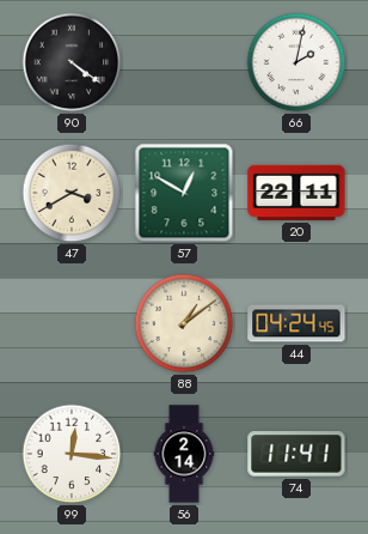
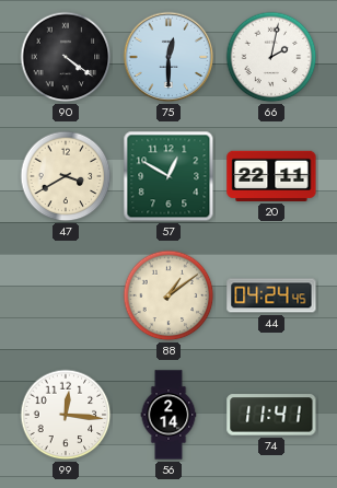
75: none -> 12:30
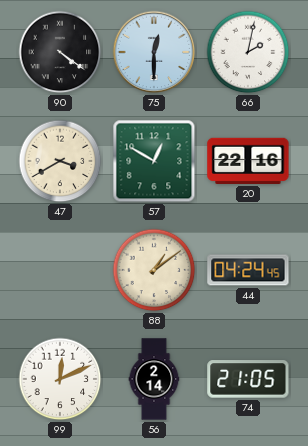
20: 22:11 -> 22:16
99: 12:16 -> 12:11
74: 11:41 -> 21:05
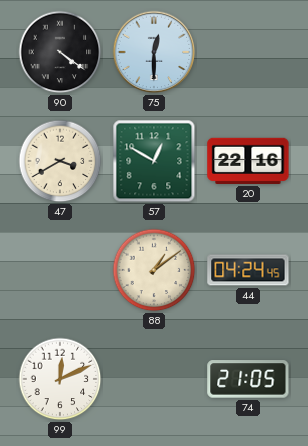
66: 2:02 -> none
56: 2:14 -> none
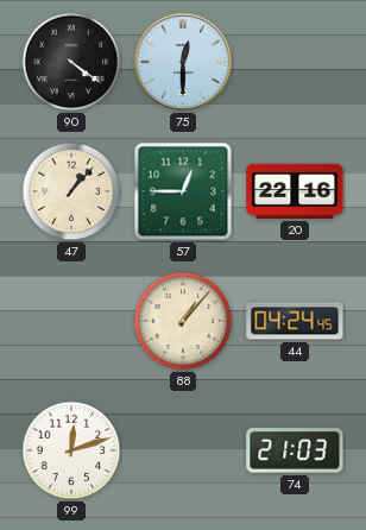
47: 3:40 -> 1:07
57: 12:50 -> 12:45
88: 1:09 -> 1:07
99: 12:11 -> 12:12
74: 21:05 -> 21:03
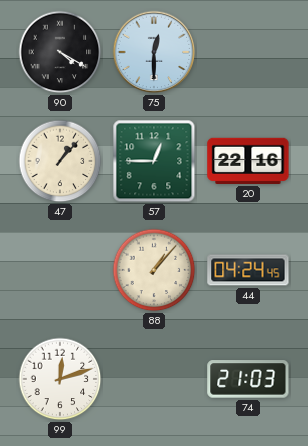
90: 4:21 -> 4:20
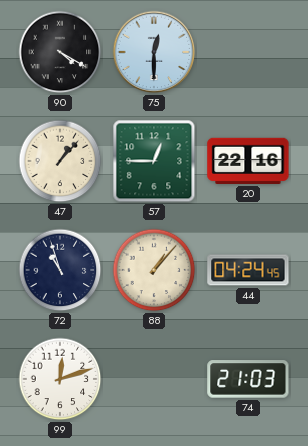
72: none -> 10:57
